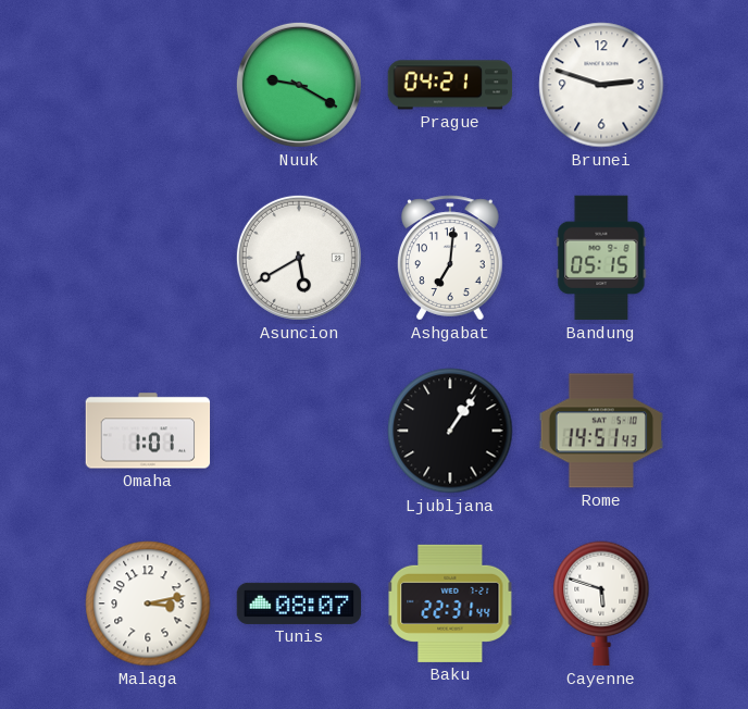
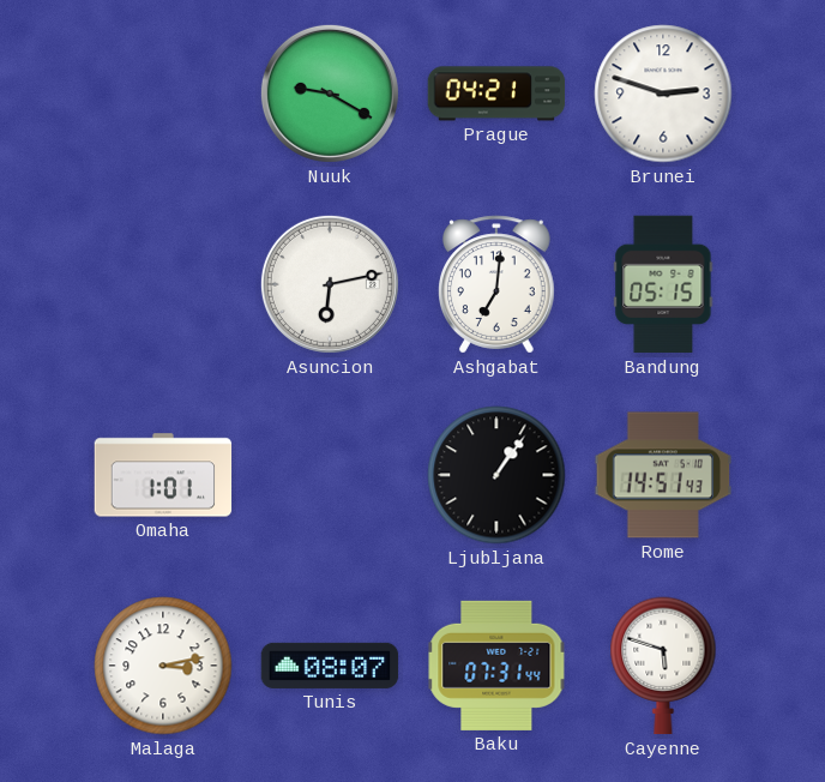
Asuncion: 5:40 -> 6:13
Baku: 22:31 -> 07:31
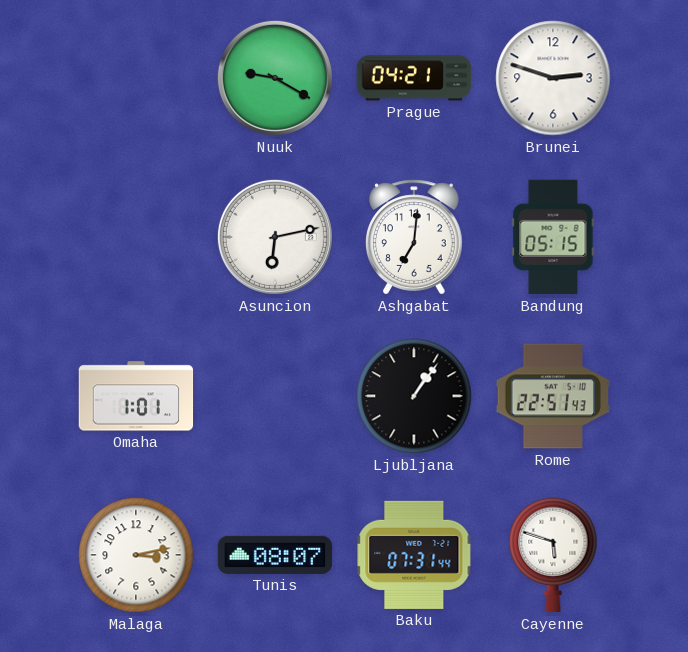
Rome: 14:51 -> 22:51
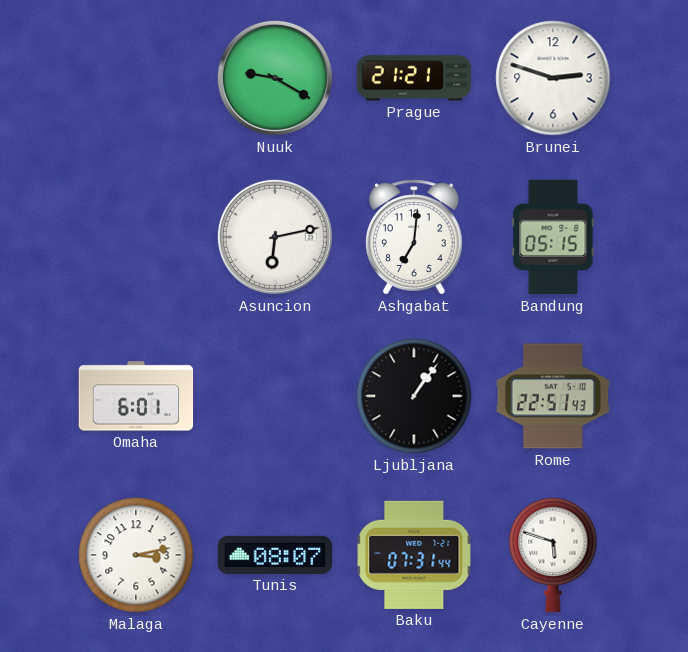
Prague: 04:21 -> 21:21
Omaha: 1:01 -> 6:01
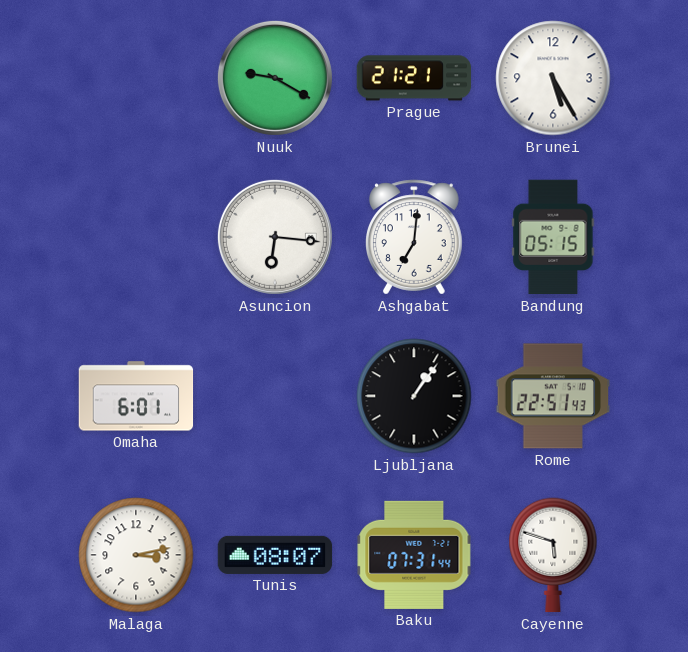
Brunei: 2:48 -> 5:25
Asuncion: 6:13 -> 6:16
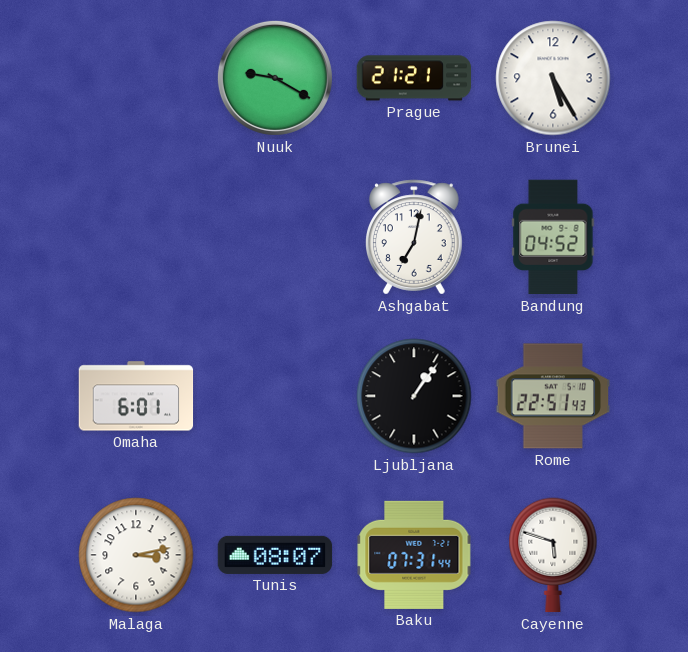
Asuncion: 6:16 -> none
Ashgabat: 7:01 -> 7:02
Bandung: 05:15 -> 04:52
